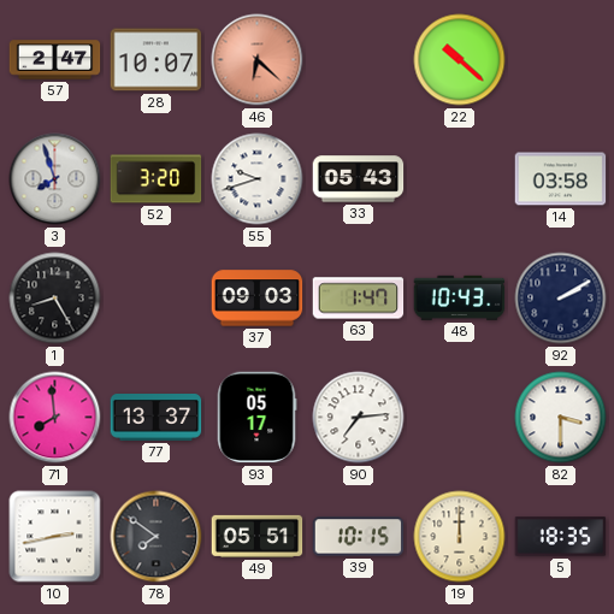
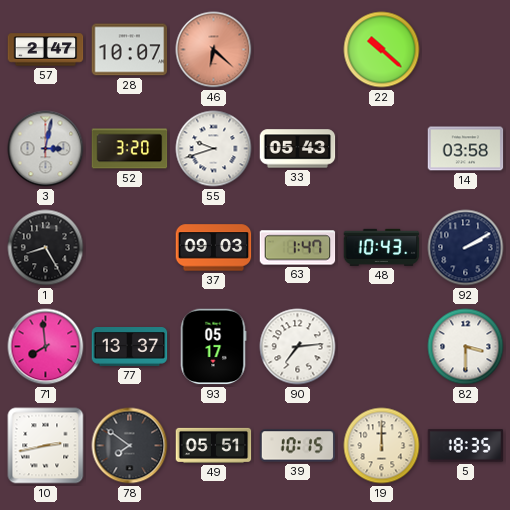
3: 7:57 -> 3:02
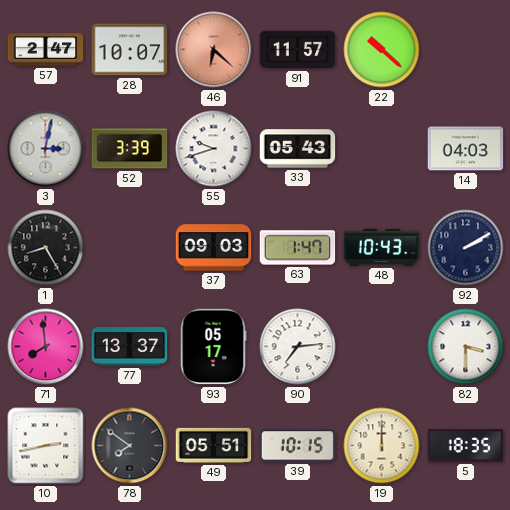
91: none -> 11:57
52: 3:20 -> 3:39
14: 03:58 -> 04:03
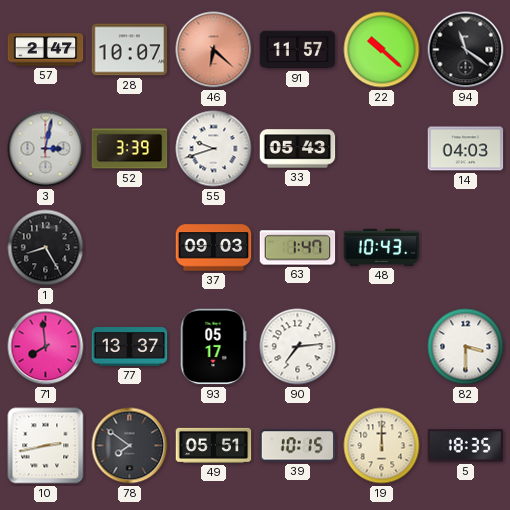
94: none -> 11:21
92: 2:10 -> none
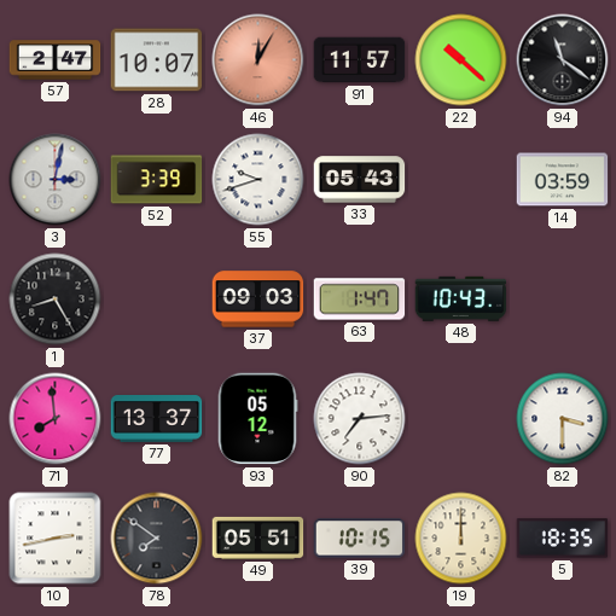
46: 6:22 -> 12:05
14: 04:03 -> 03:59
93: 05:17 -> 05:12
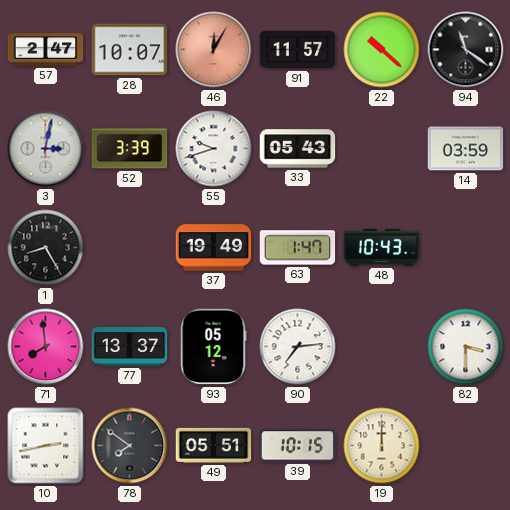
37: 09:03 -> 19:49
5: 18:35 -> none
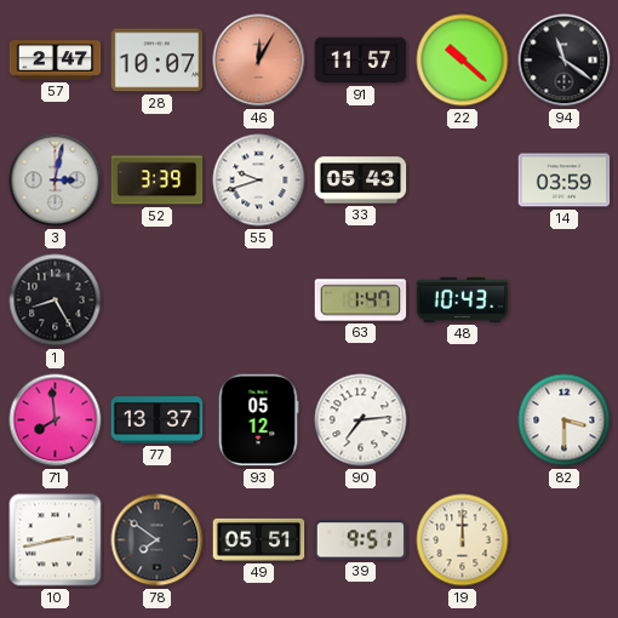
37: 19:49 -> none
39: 10:15 -> 9:51
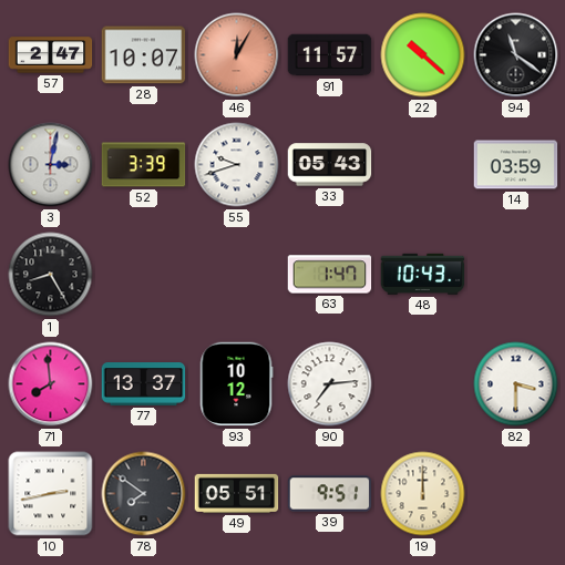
93: 05:12 -> 10:12
